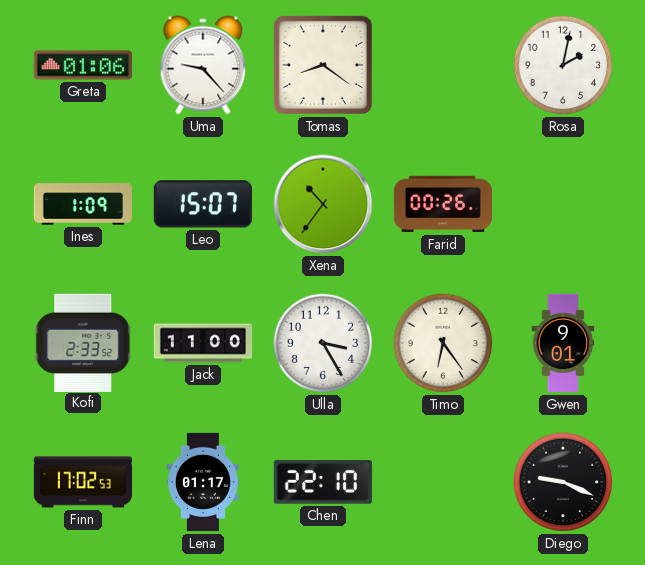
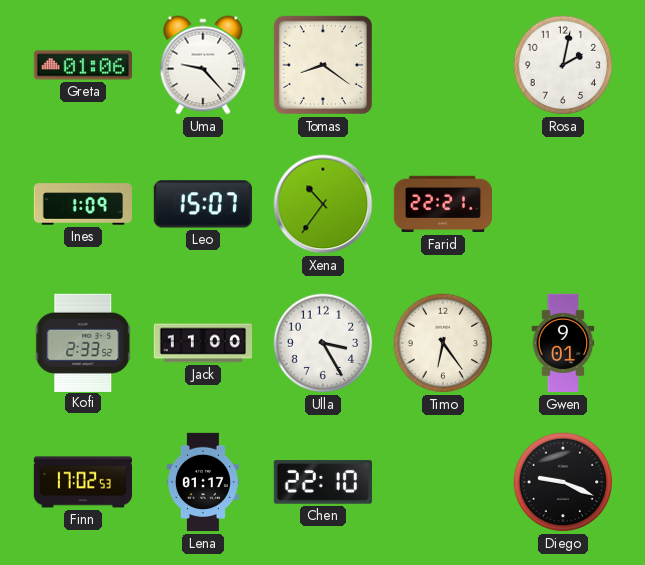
Farid: 00:26 -> 22:21
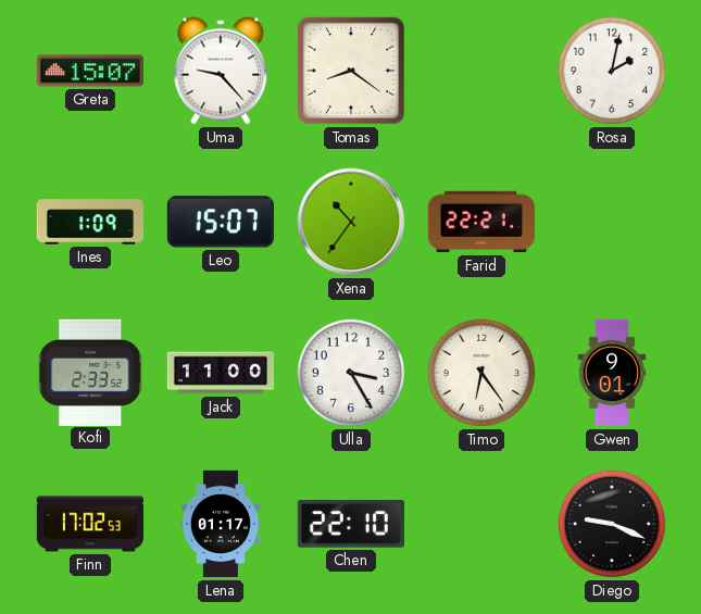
Greta: 01:06 -> 15:07
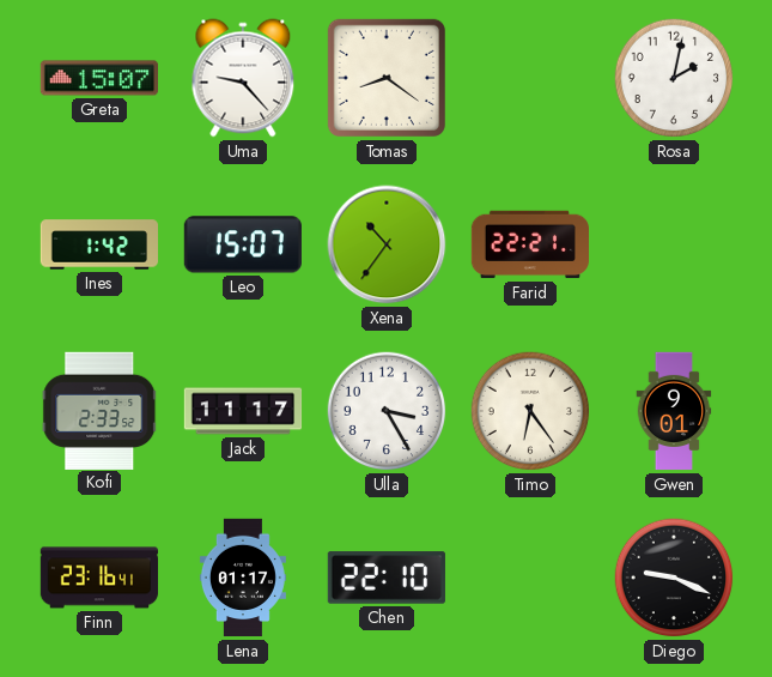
Ines: 1:09 -> 1:42
Jack: 11:00 -> 11:17
Finn: 17:02 -> 23:16
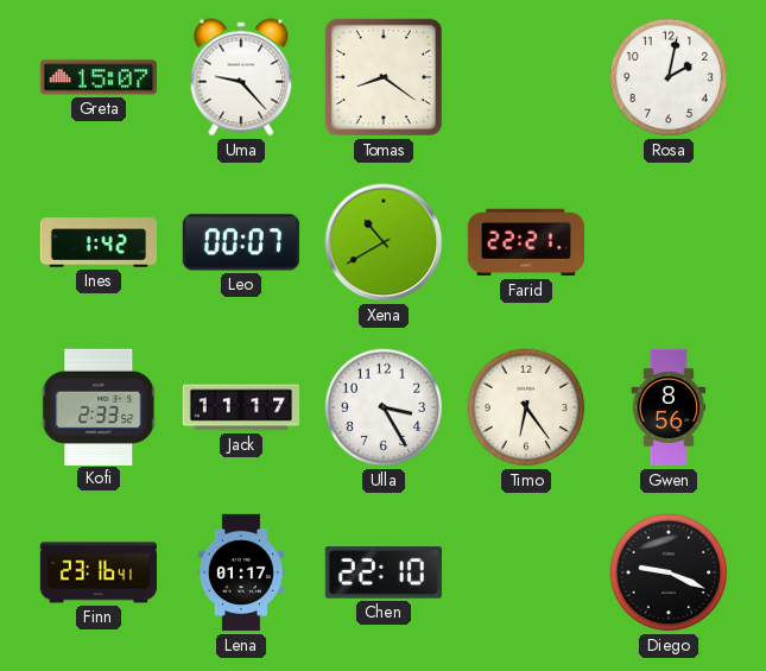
Leo: 15:07 -> 00:07
Xena: 10:36 -> 10:40
Gwen: 9:01 -> 8:56
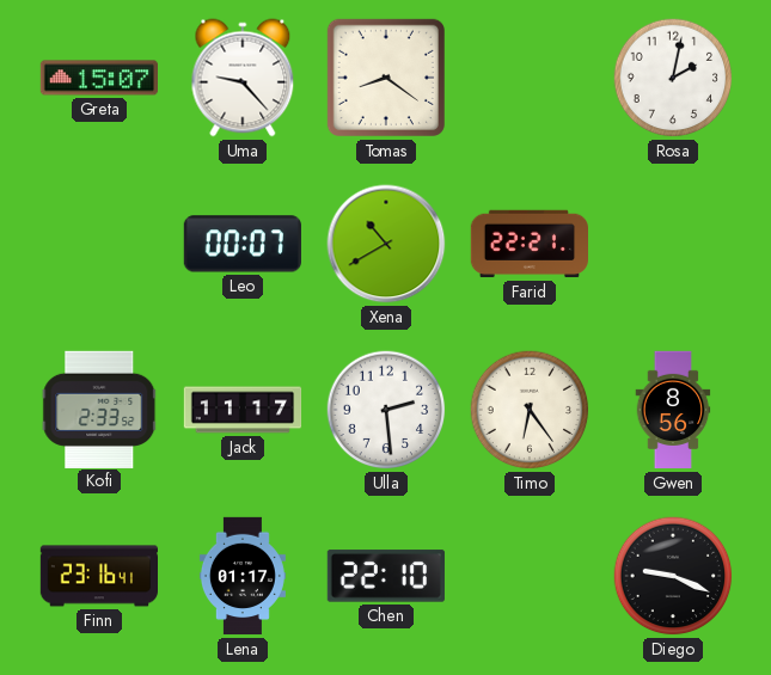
Ines: 1:42 -> none
Ulla: 3:25 -> 2:29
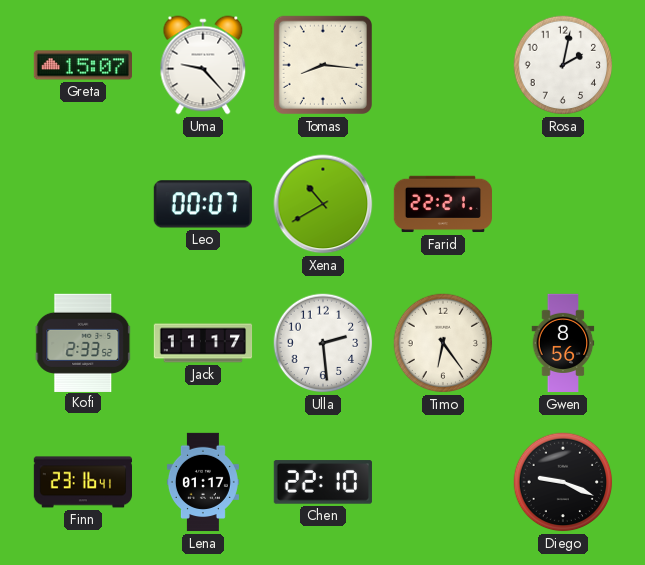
Tomas: 8:21 -> 8:16
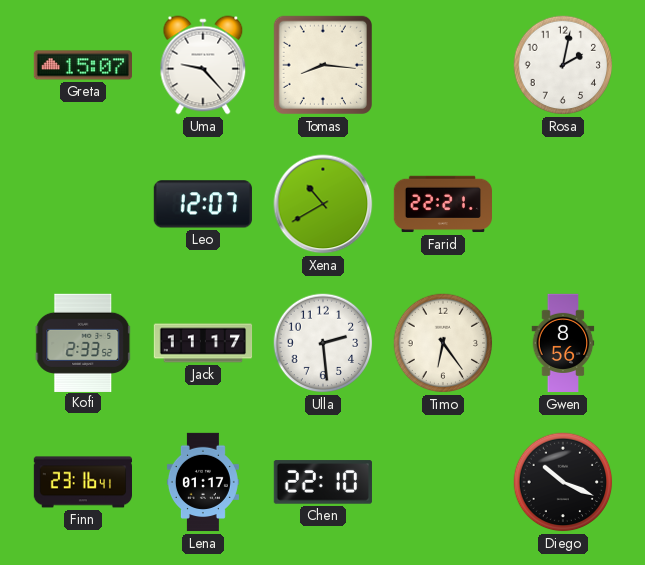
Leo: 00:07 -> 12:07
Diego: 9:19 -> 10:19
